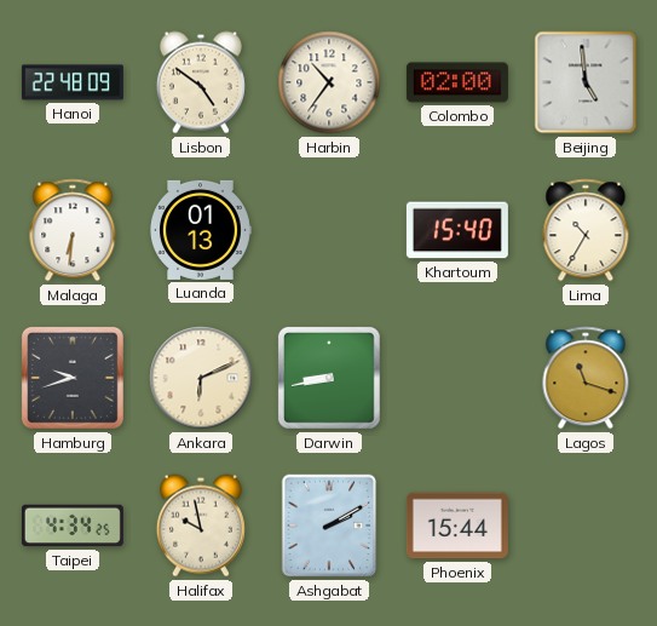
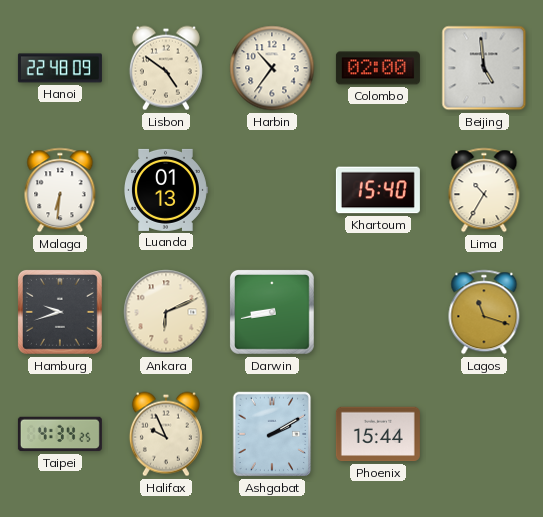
Halifax: 9:58 -> 9:56
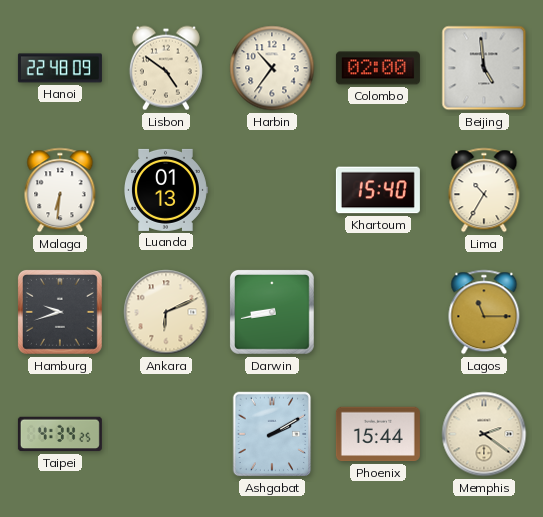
Lagos: 11:18 -> 11:15
Halifax: 9:56 -> none
Memphis: none -> 2:21
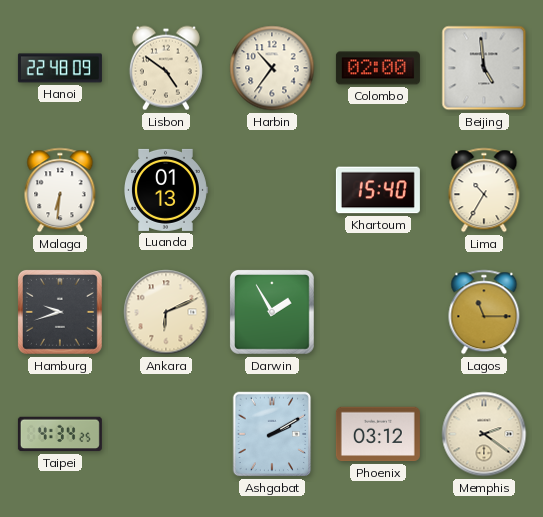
Darwin: 8:43 -> 1:55
Phoenix: 15:44 -> 03:12
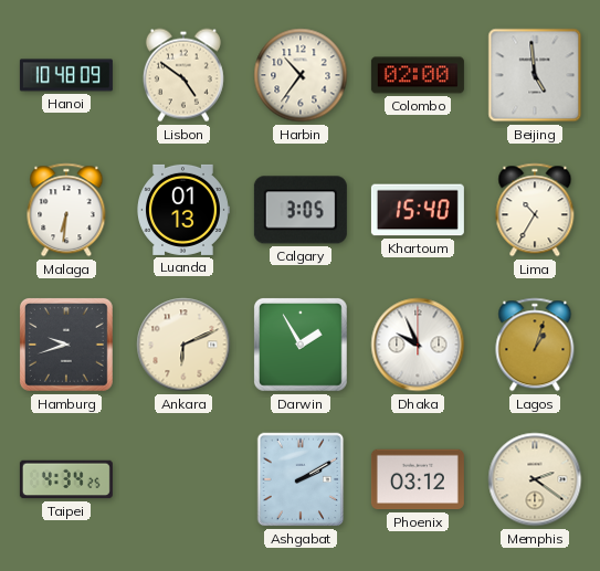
Hanoi: 22:48 -> 10:48
Calgary: none -> 3:05
Dhaka: none -> 9:56
Lagos: 11:15 -> 1:03
